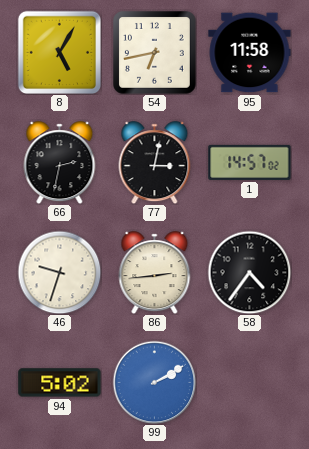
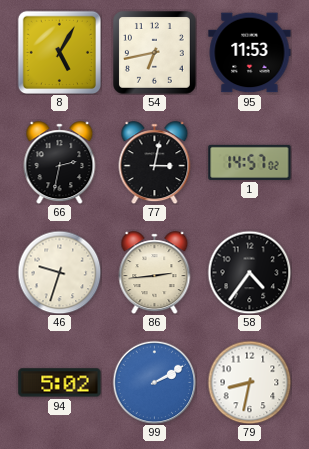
95: 11:58 -> 11:53
79: none -> 8:32
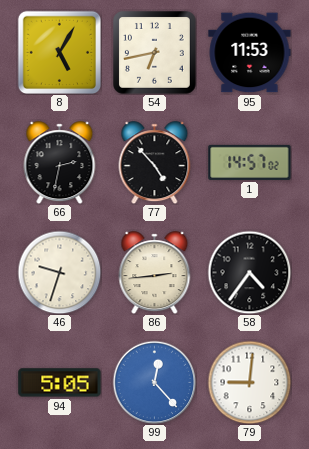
77: 3:02 -> 4:53
94: 5:02 -> 5:05
99: 2:10 -> 12:23
79: 8:32 -> 9:01
